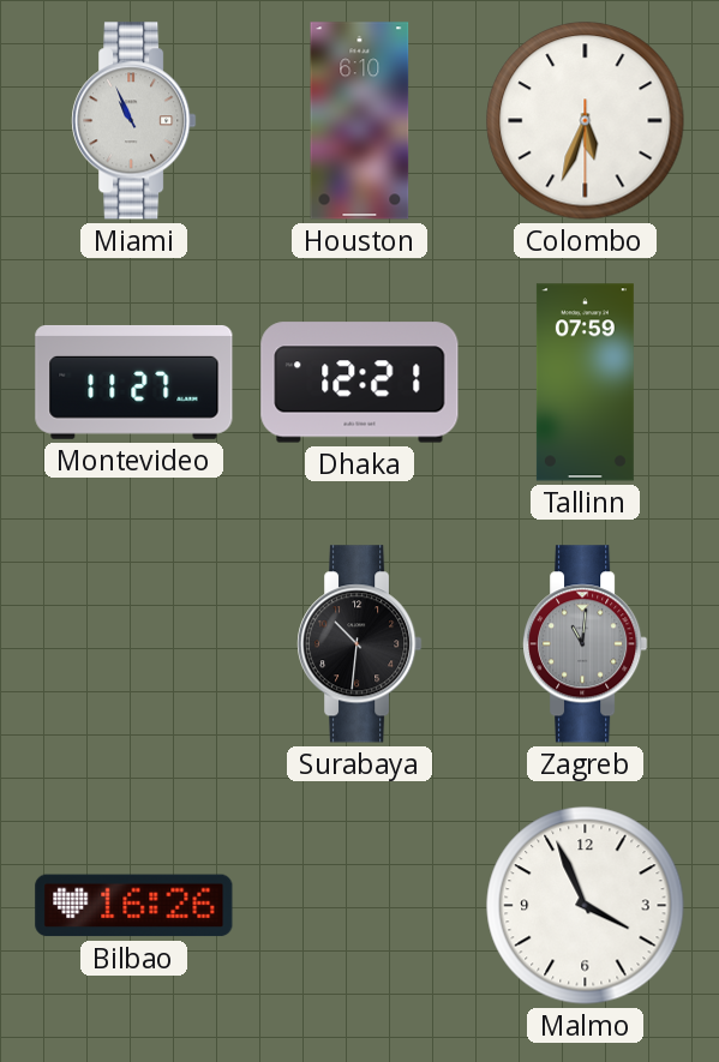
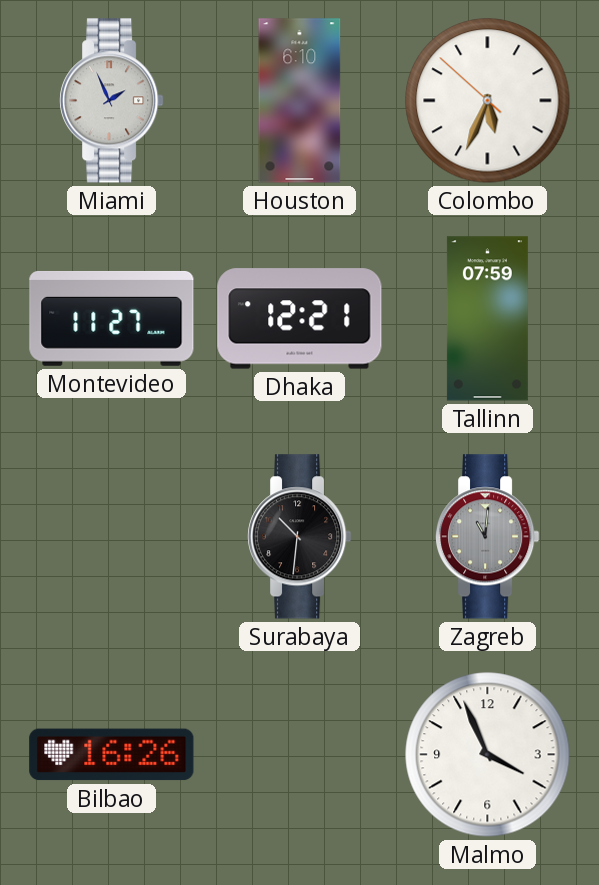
Miami: 10:56 -> 1:56
Colombo: 5:33:30 -> 5:33:52
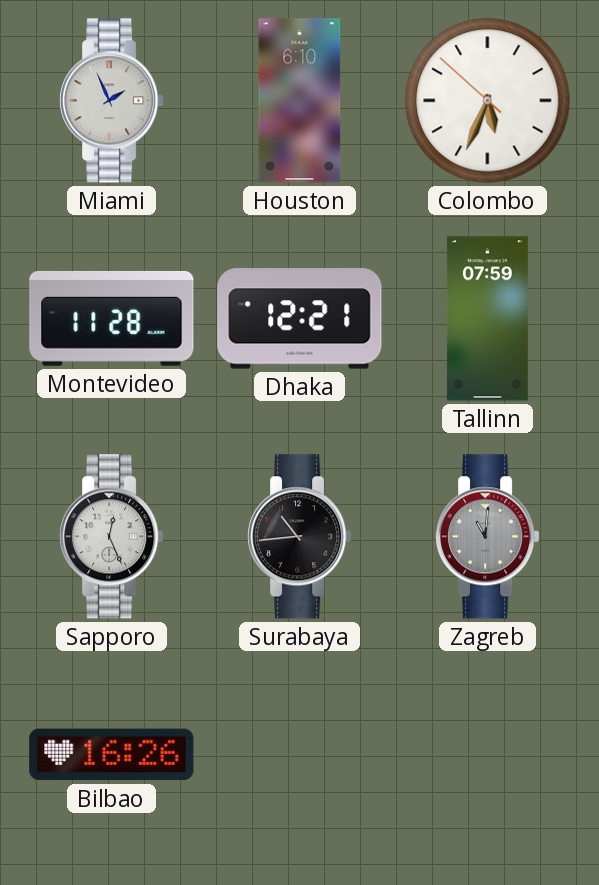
Montevideo: 11:27 -> 11:28
Sapporo: none -> 12:26
Surabaya: 10:31 -> 10:44
Malmo: 3:56 -> none
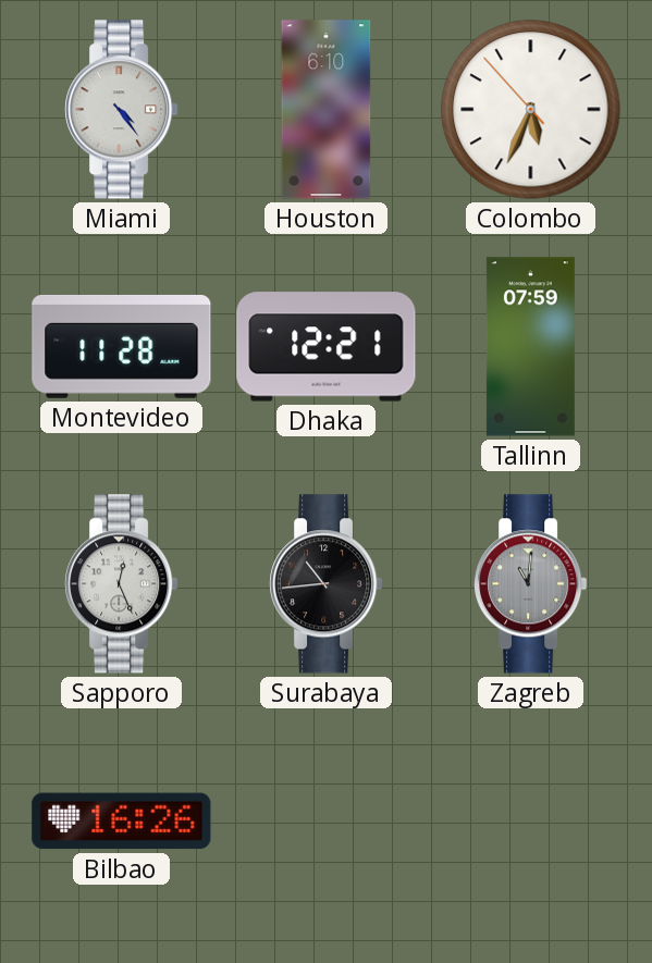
Miami: 1:56 -> 4:24
Colombo: 5:33:52 -> 5:33:53
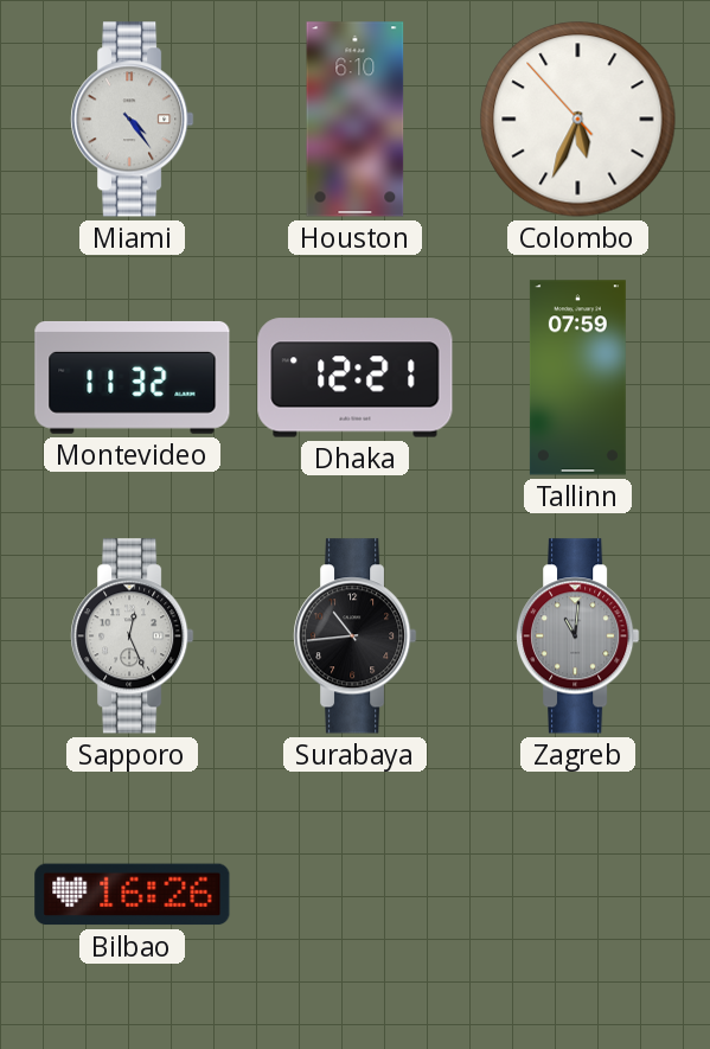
Montevideo: 11:28 -> 11:32
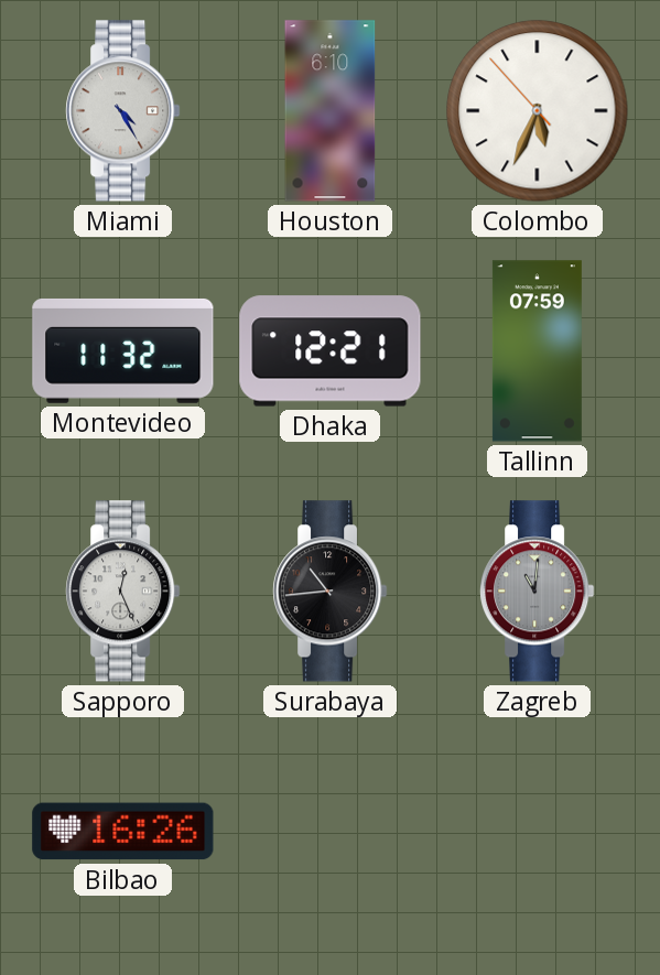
Miami: 4:24 -> 4:25
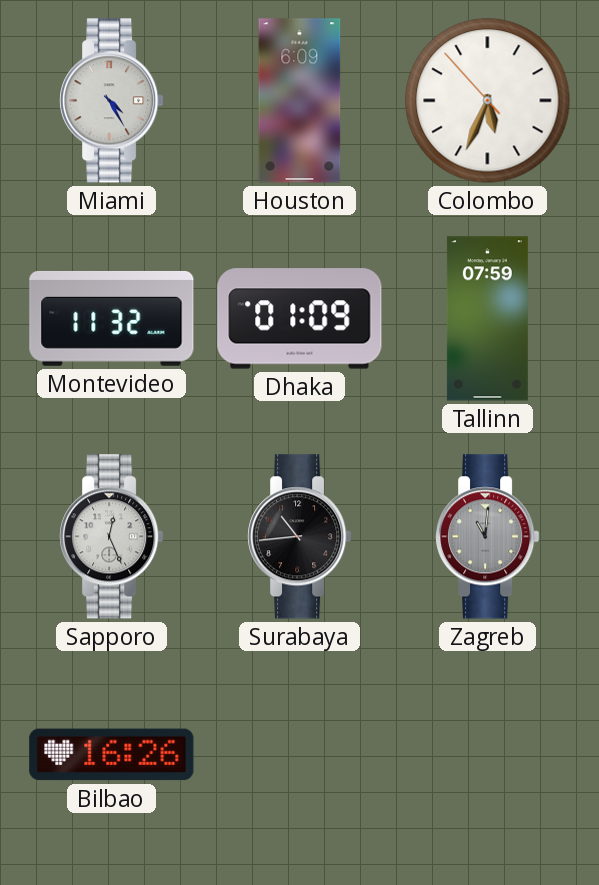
Houston: 6:10 -> 6:09
Dhaka: 12:21 -> 01:09
